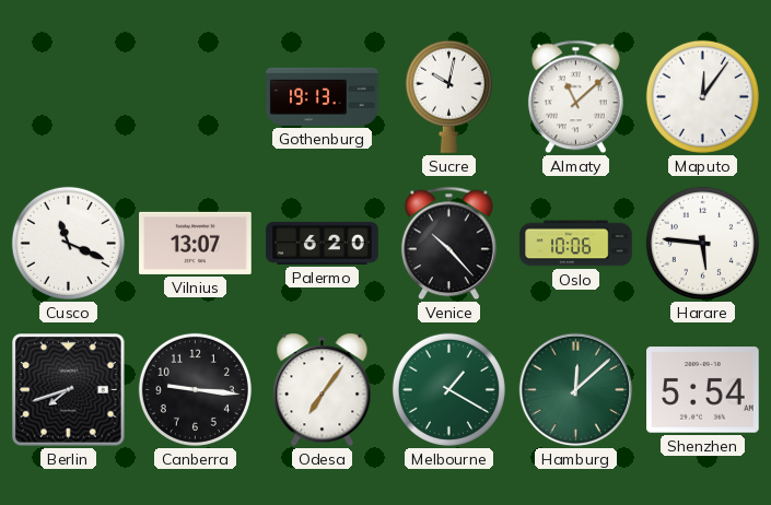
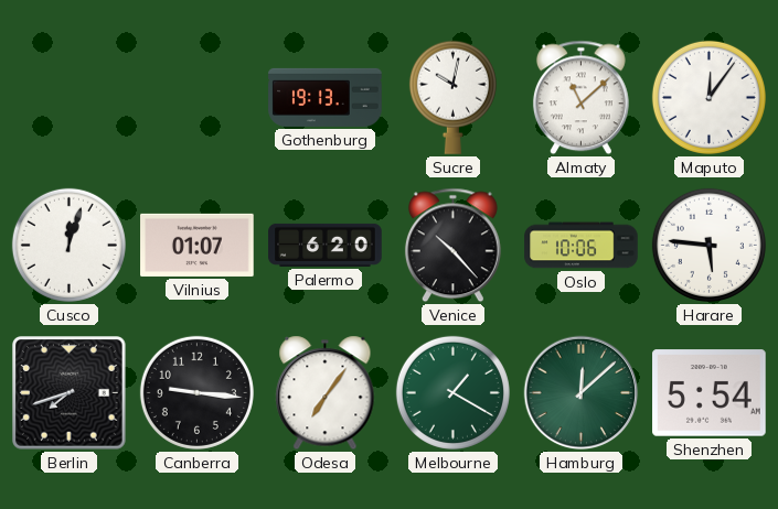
Cusco: 11:19 -> 12:03
Vilnius: 13:07 -> 01:07
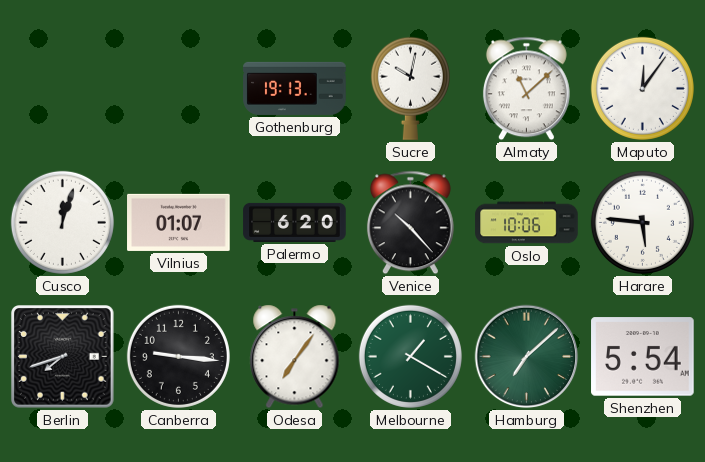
Hamburg: 12:08 -> 7:08
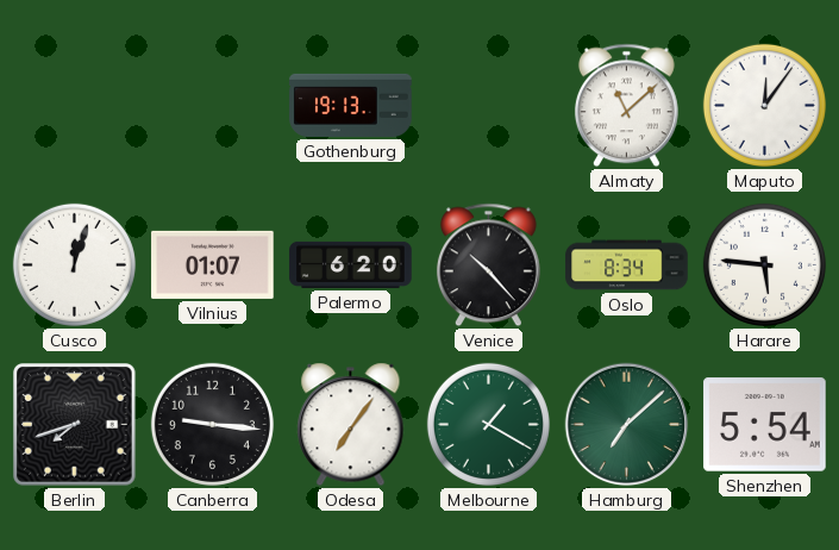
Sucre: 10:02 -> none
Oslo: 10:06 -> 8:34
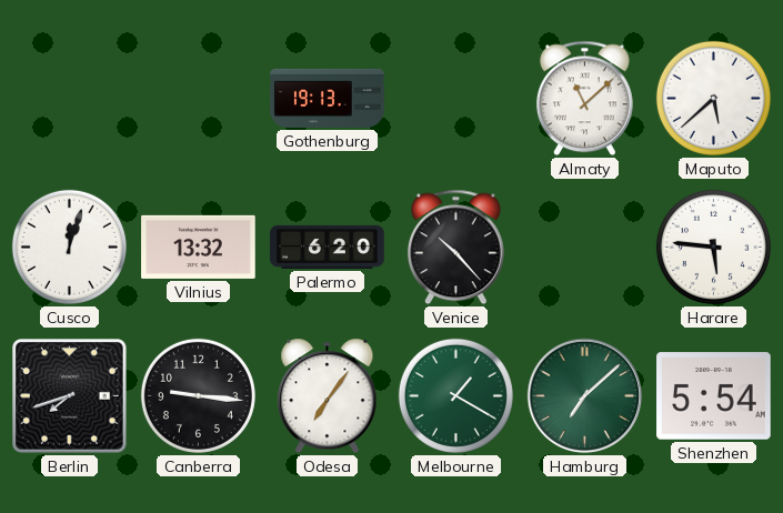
Maputo: 12:06 -> 5:38
Vilnius: 01:07 -> 13:32
Oslo: 8:34 -> none
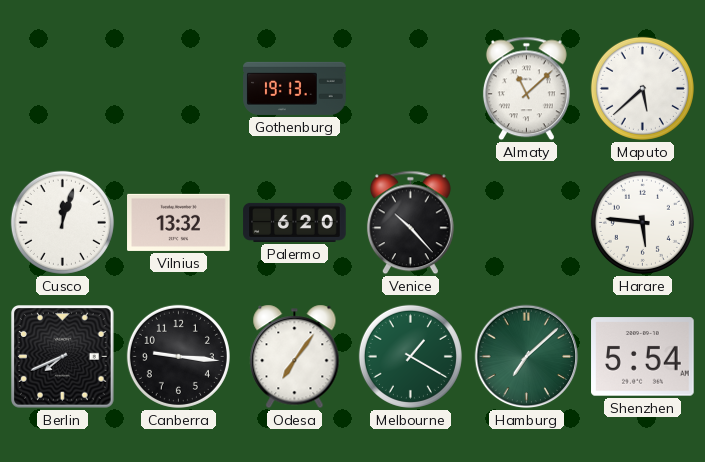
Berlin: 7:42 -> 7:41
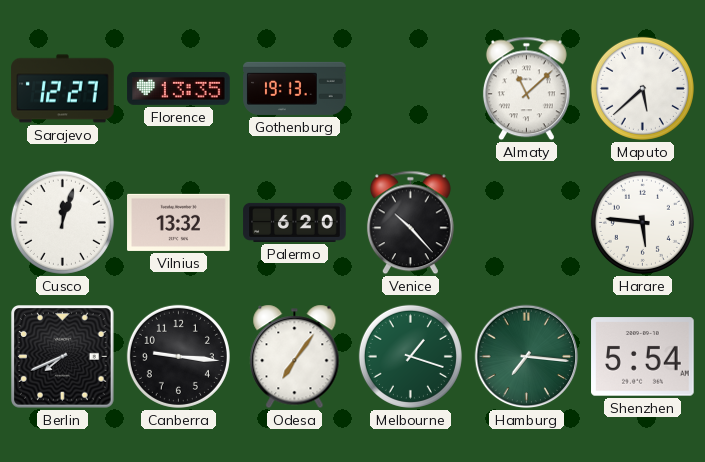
Sarajevo: none -> 12:27
Florence: none -> 13:35
Melbourne: 1:20 -> 1:18
Hamburg: 7:08 -> 7:16
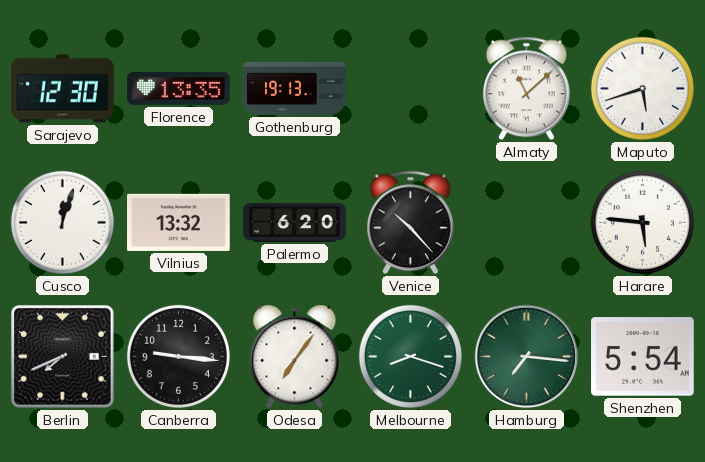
Sarajevo: 12:27 -> 12:30
Maputo: 5:38 -> 5:42
Melbourne: 1:18 -> 8:18
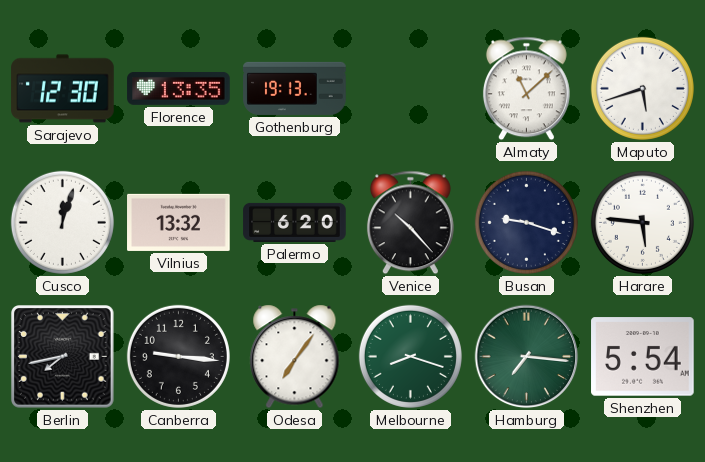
Busan: none -> 9:18
Berlin: 7:41 -> 7:43
